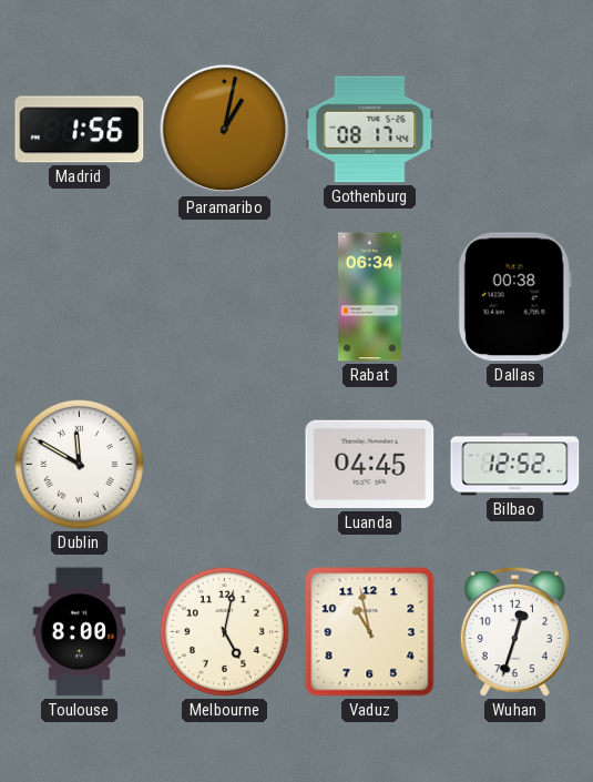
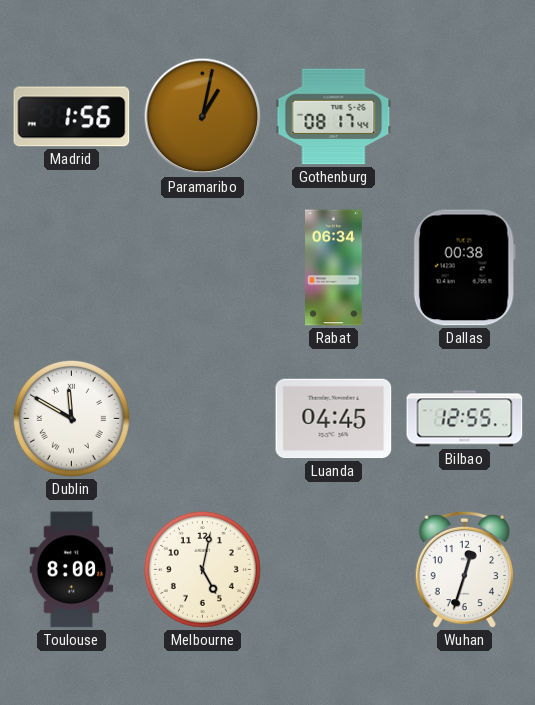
Bilbao: 12:52 -> 12:55
Vaduz: 10:58 -> none
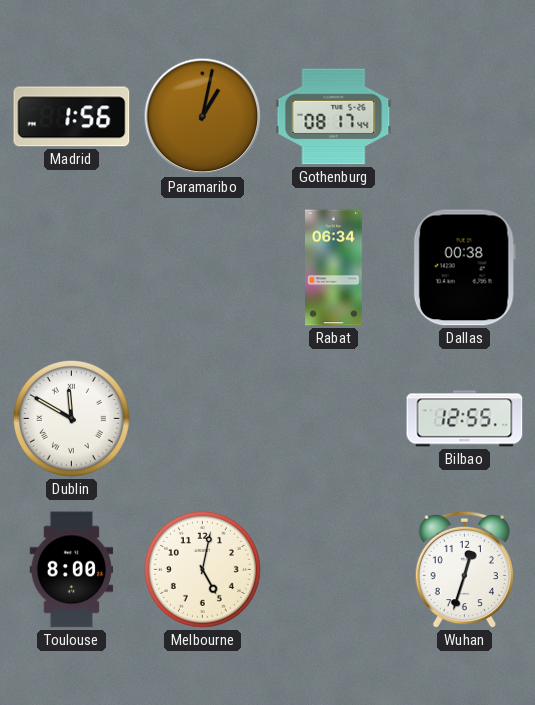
Luanda: 04:45 -> none
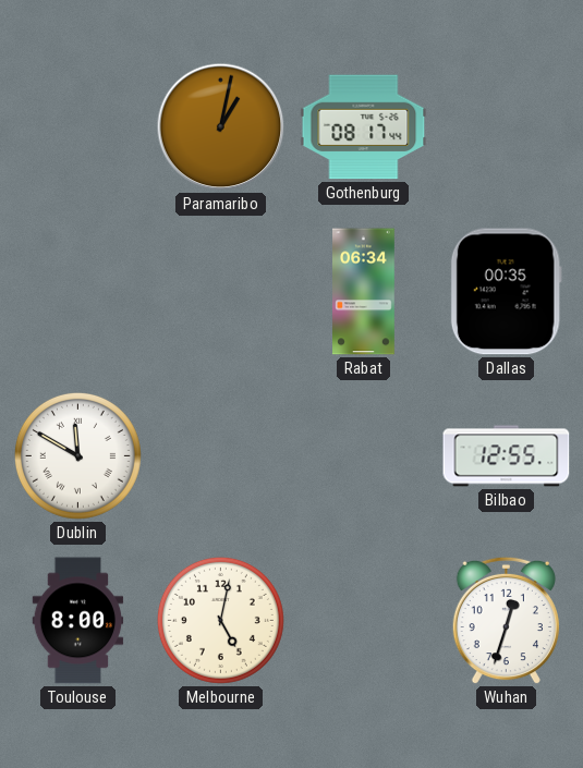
Madrid: 1:56 -> none
Dallas: 00:38 -> 00:35
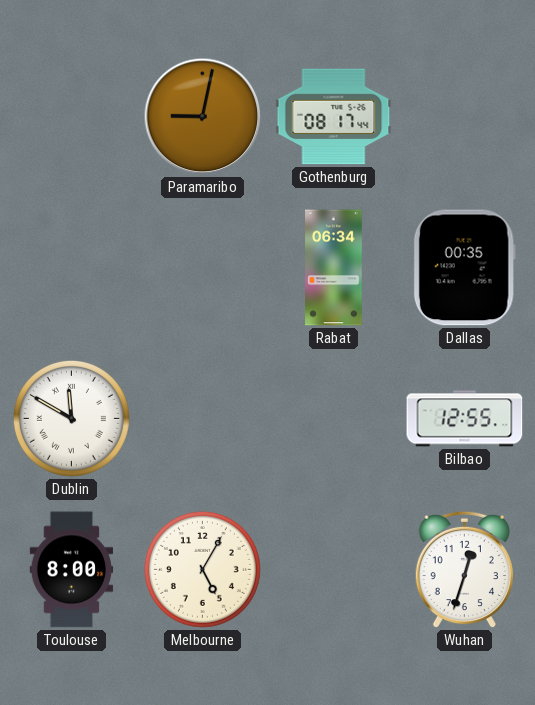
Paramaribo: 1:02 -> 9:02
Melbourne: 5:02 -> 5:05
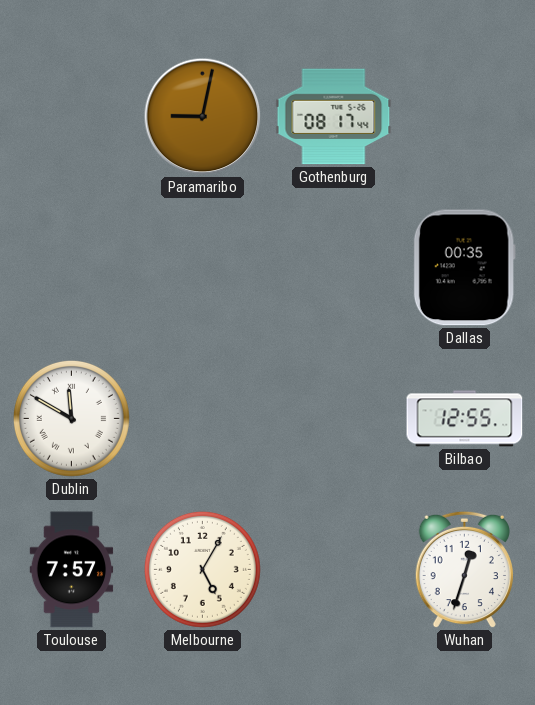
Rabat: 06:34 -> none
Toulouse: 8:00 -> 7:57
